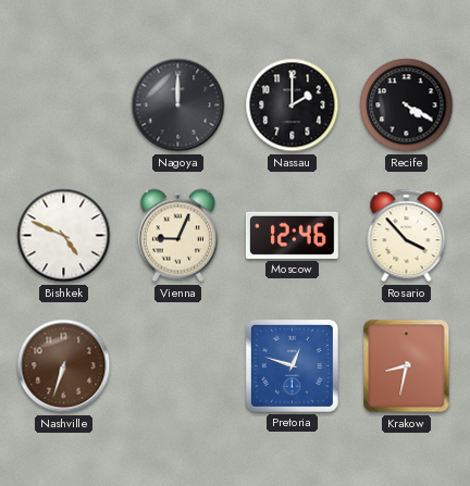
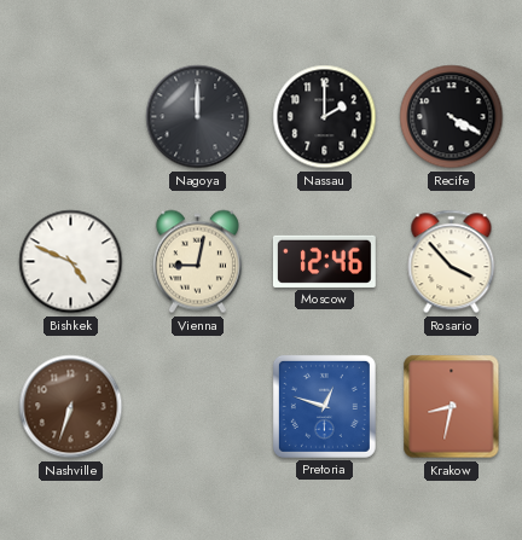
Vienna: 9:04 -> 9:02
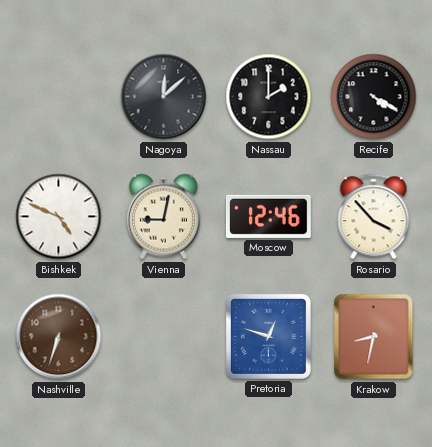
Nagoya: 12:00 -> 12:08
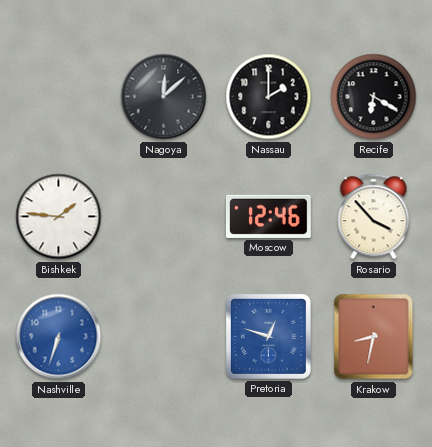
Recife: 4:20 -> 6:20
Bishkek: 4:49 -> 1:46
Vienna: 9:02 -> none
Nashville dial: brown -> blue
